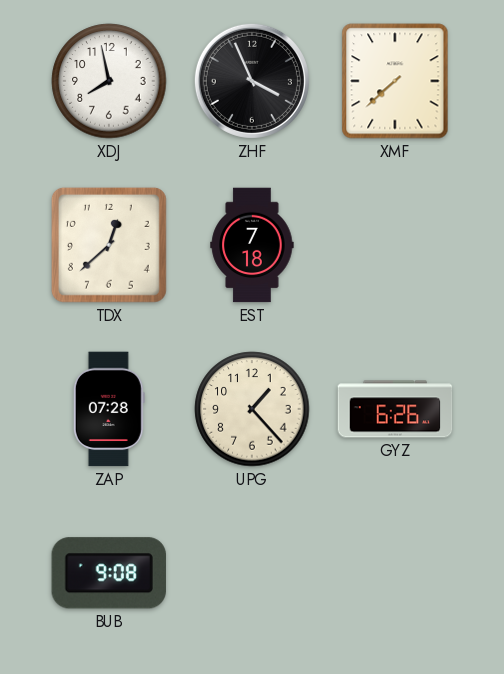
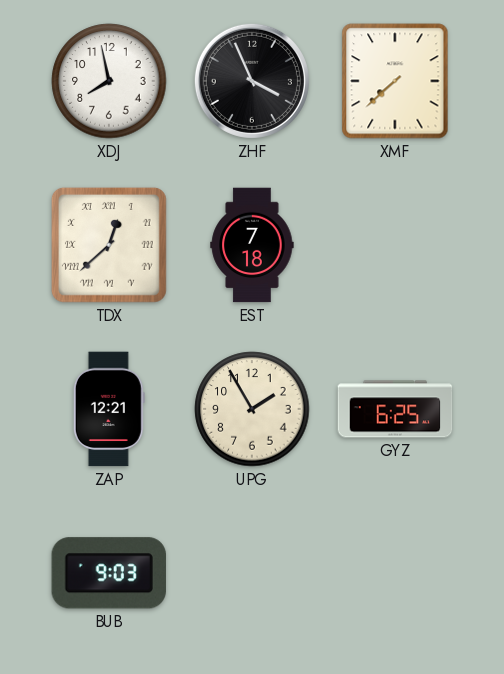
TDX numerals: Arabic -> Roman
ZAP: 07:28 -> 12:21
UPG: 1:23 -> 1:55
GYZ: 6:26 -> 6:25
BUB: 9:08 -> 9:03
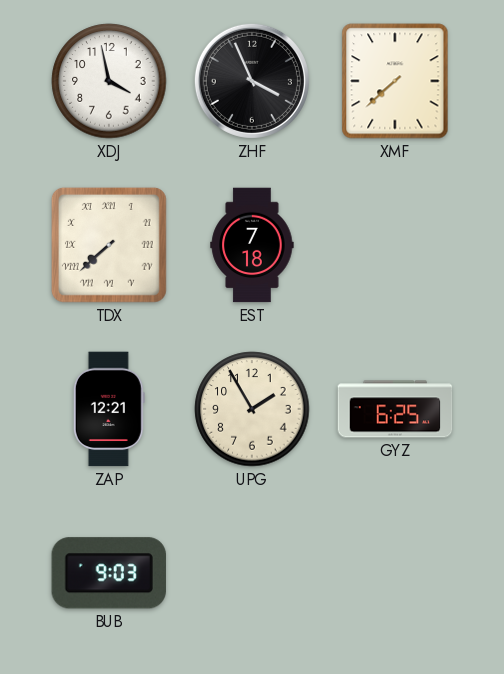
XDJ: 7:58 -> 3:58
TDX: 12:38 -> 7:38
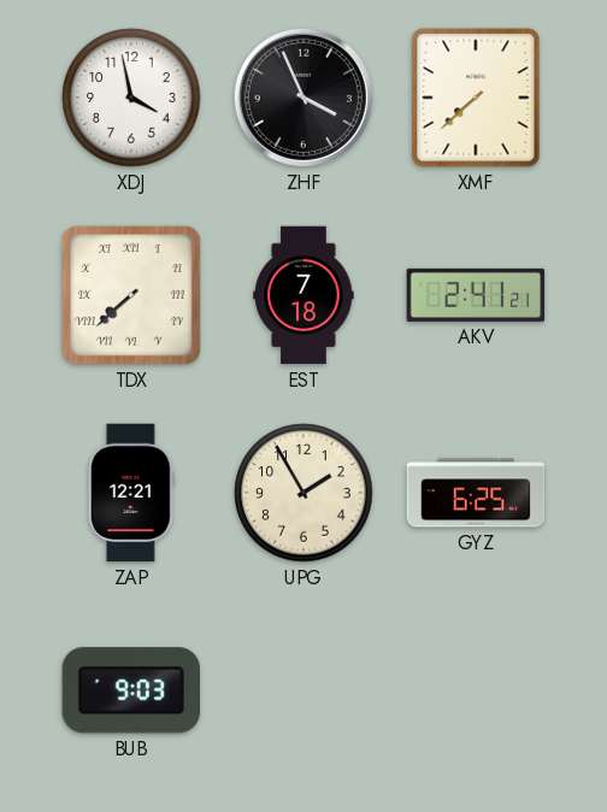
AKV: none -> 2:41
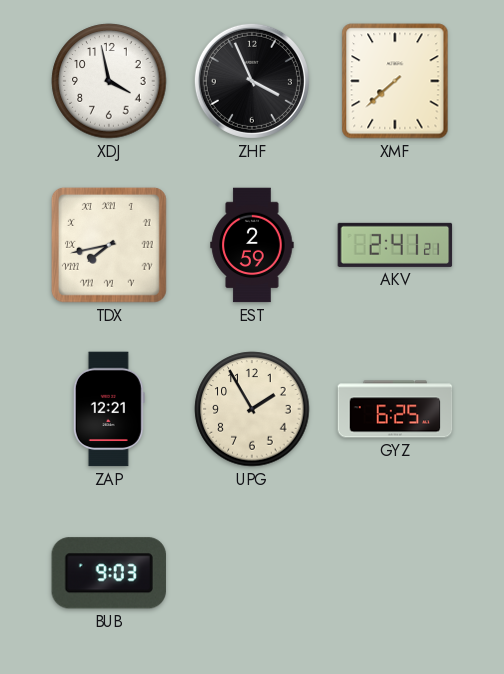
TDX: 7:38 -> 7:43
EST: 7:18 -> 2:59
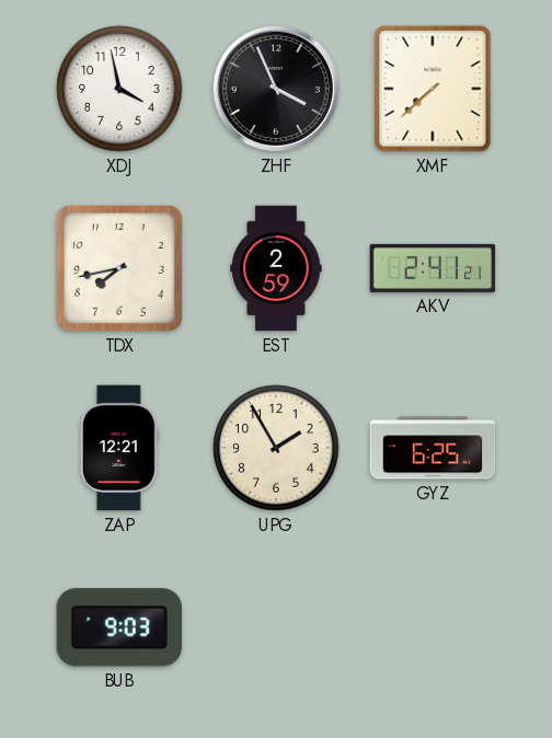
TDX numerals: Roman -> Arabic
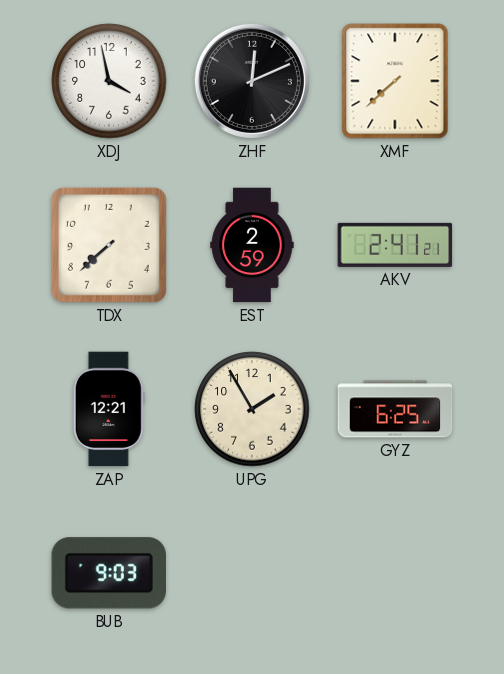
ZHF: 3:56 -> 12:11
TDX: 7:43 -> 7:38
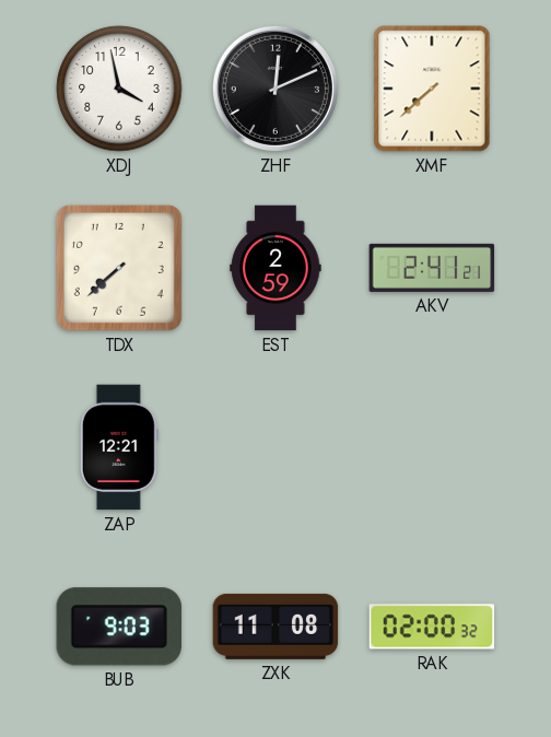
UPG: 1:55 -> none
GYZ: 6:25 -> none
ZXK: none -> 11:08
RAK: none -> 02:00
